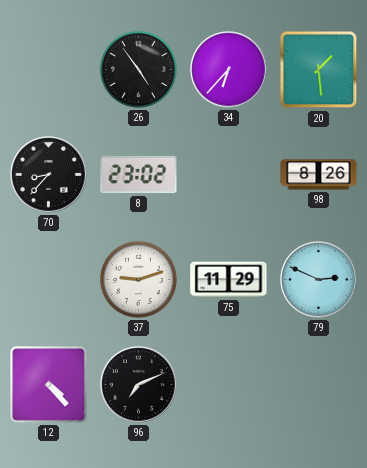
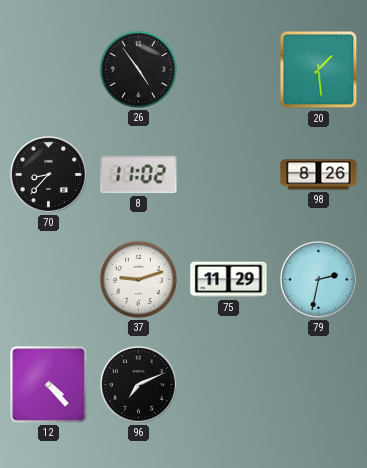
34: 6:37 -> none
8: 23:02 -> 11:02
79: 2:49 -> 2:32
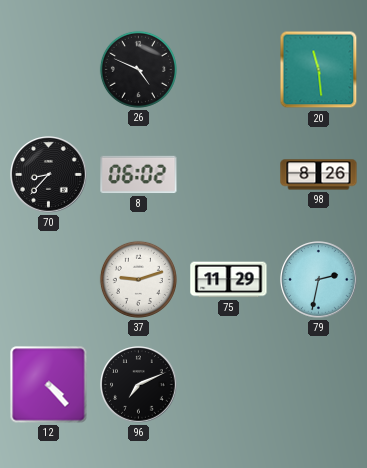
26: 4:54 -> 4:49
20: 1:29 -> 11:29
8: 11:02 -> 06:02
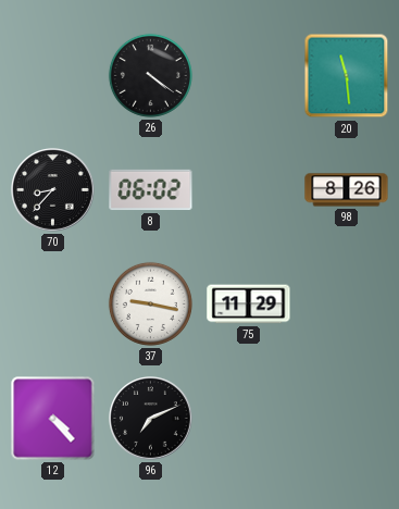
26: 4:49 -> 4:21
37: 9:12 -> 9:17
79: 2:32 -> none
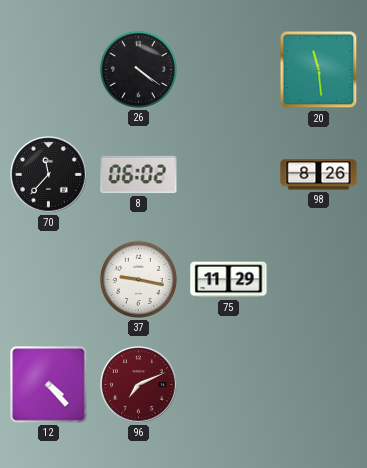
70: 8:37 -> 11:37
96 dial: black -> burgundy
